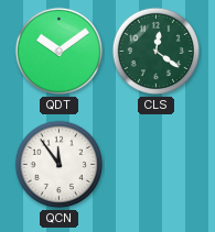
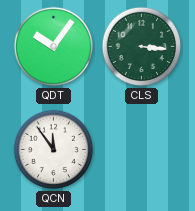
QDT: 10:09 -> 10:06
CLS: 12:21 -> 3:16
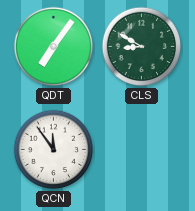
QDT: 10:06 -> 7:06
CLS: 3:16 -> 8:50
